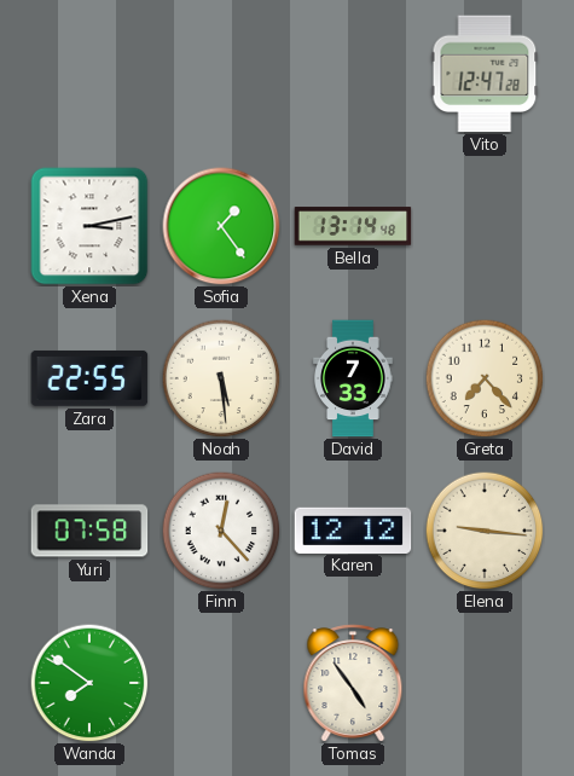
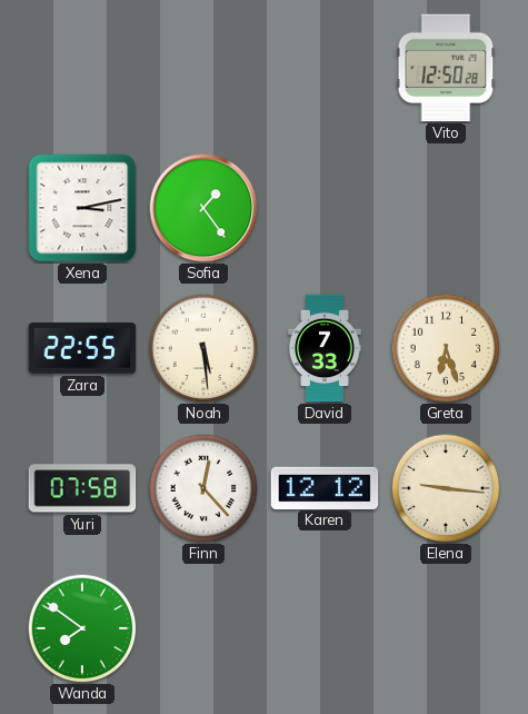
Vito: 12:47 -> 12:50
Bella: 13:14 -> none
Greta: 7:23 -> 6:27
Tomas: 4:54 -> none
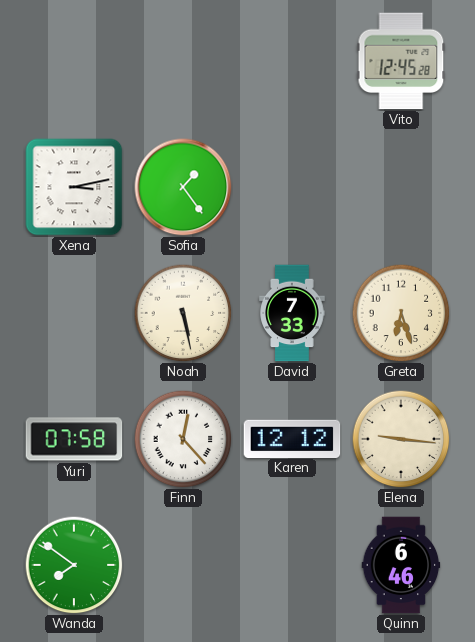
Vito: 12:50 -> 12:45
Zara: 22:55 -> none
Noah: 5:29 -> 5:28
Quinn: none -> 6:46
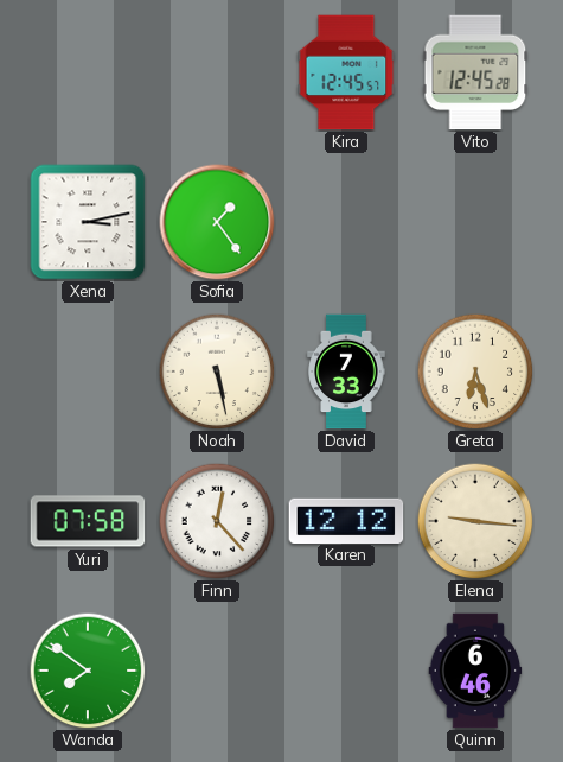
Kira: none -> 12:45
